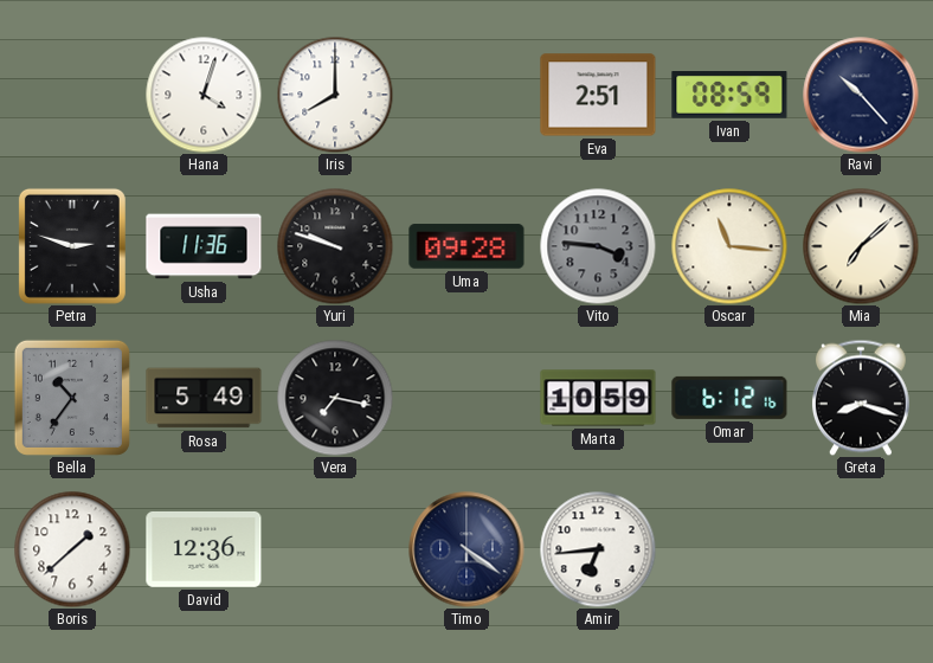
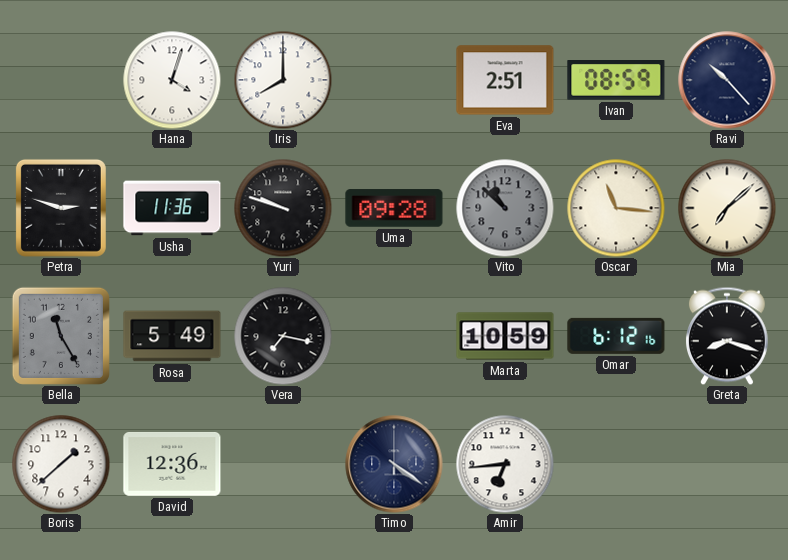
Vito: 3:46 -> 10:52
Bella: 10:36 -> 11:25
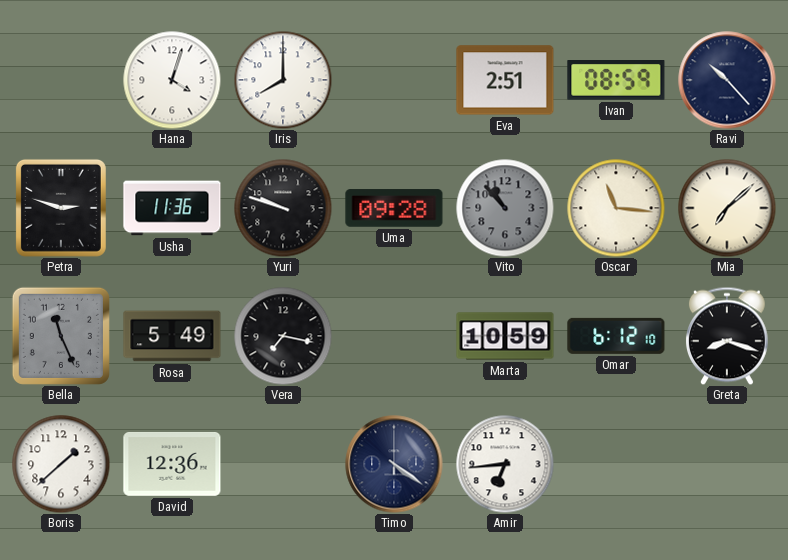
Vito: 10:52 -> 10:53
Bella: 11:25 -> 11:26
Omar: 6:12:16 -> 6:12:10
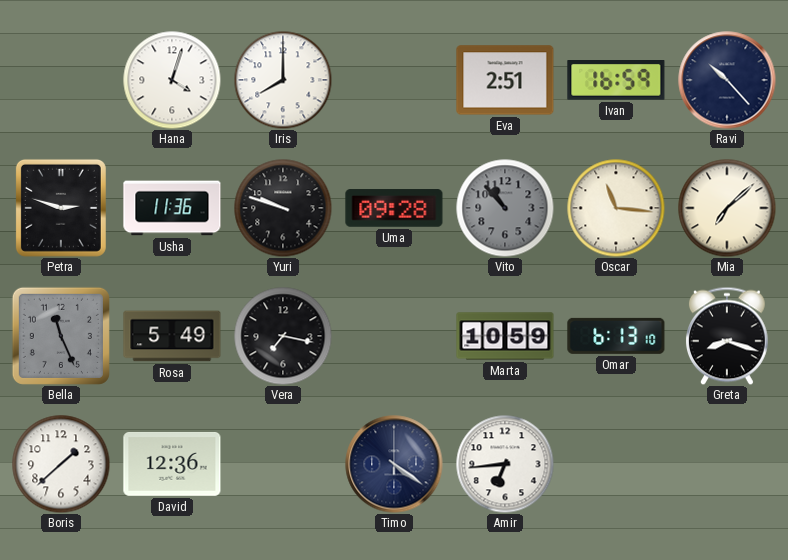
Ivan: 08:59 -> 16:59
Omar: 6:12 -> 6:13
